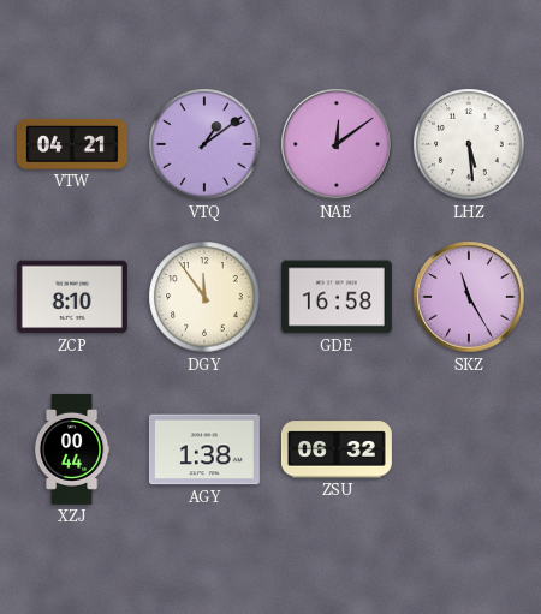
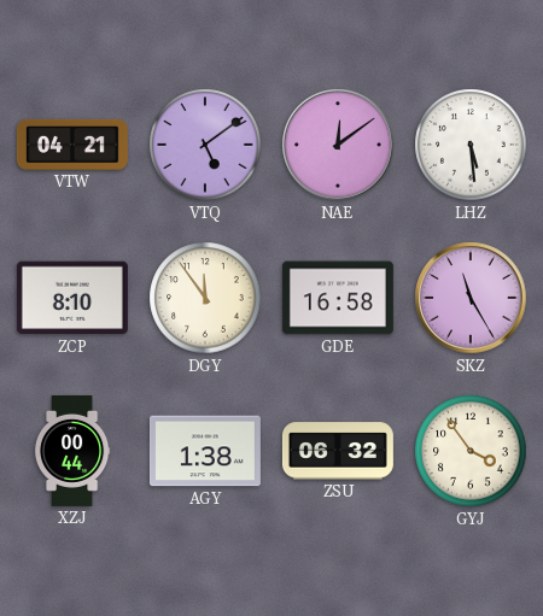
VTQ: 1:09 -> 5:09
GYJ: none -> 3:54
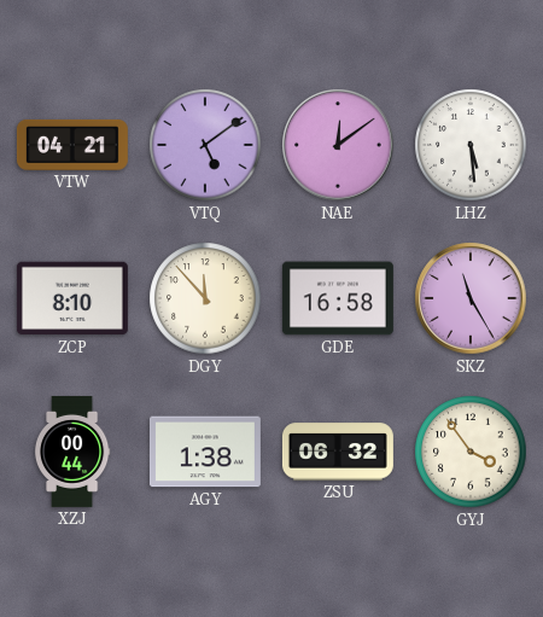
DGY: 11:54 -> 11:53
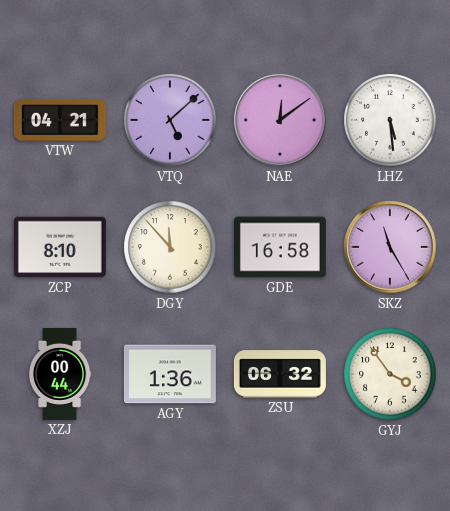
VTQ: 5:09 -> 5:08
AGY: 1:38 -> 1:36
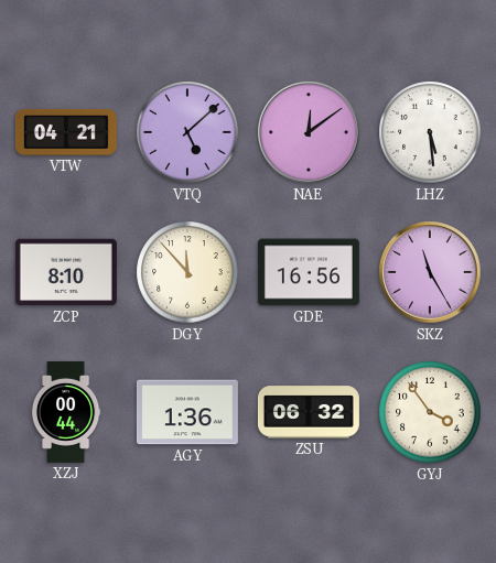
GDE: 16:58 -> 16:56
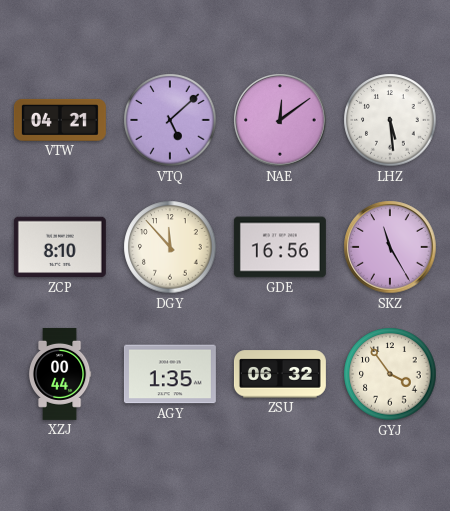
AGY: 1:36 -> 1:35
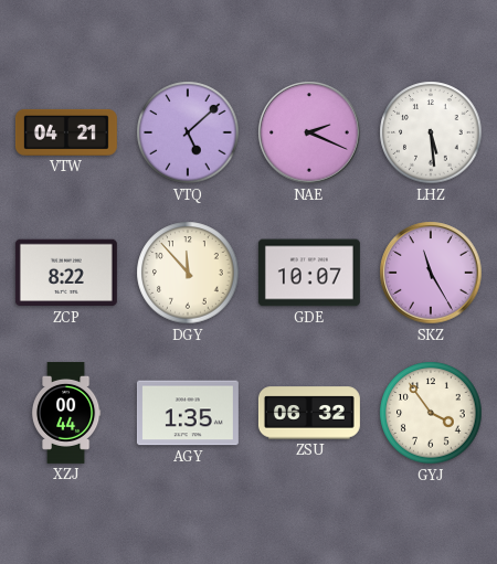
NAE: 12:09 -> 2:19
ZCP: 8:10 -> 8:22
GDE: 16:56 -> 10:07
